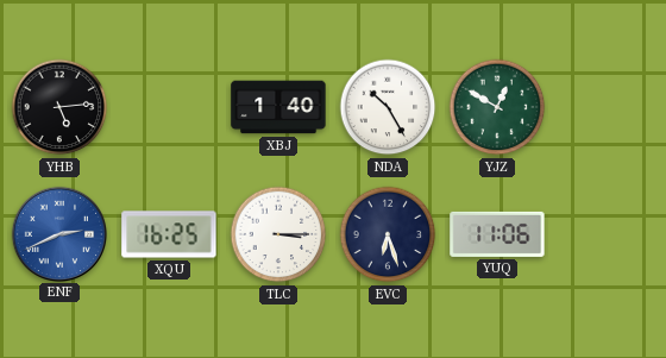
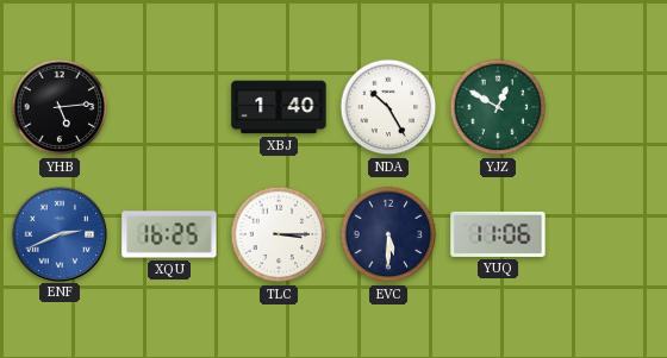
EVC: 6:27 -> 5:30
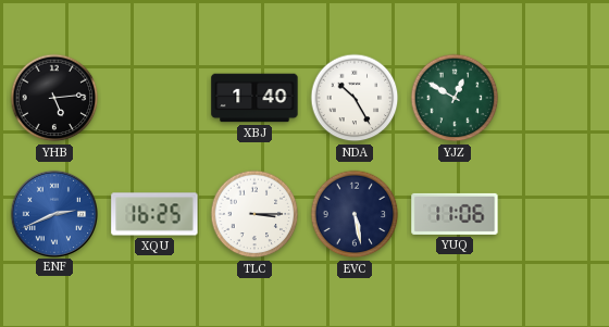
EVC: 5:30 -> 5:28
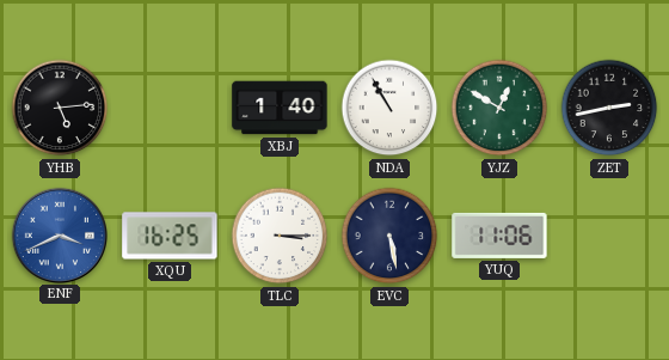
NDA: 10:25 -> 10:55
ZET: none -> 2:43
ENF: 2:41 -> 3:41
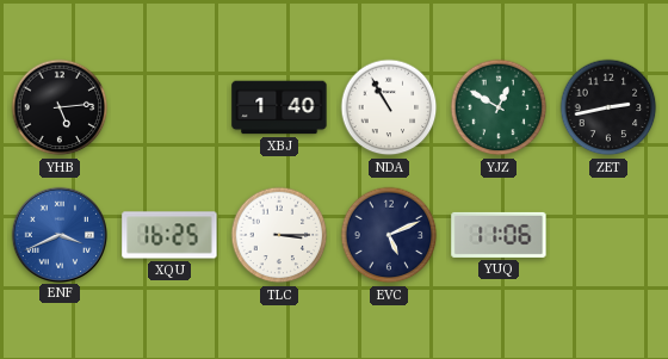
EVC: 5:28 -> 5:11
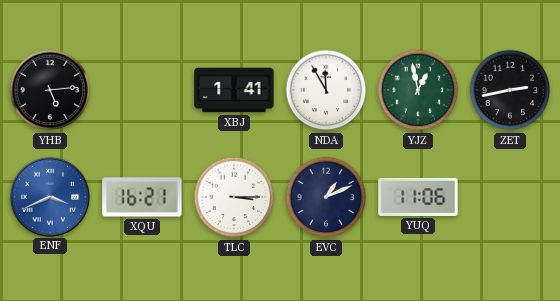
XBJ: 1:40 -> 1:41
NDA: 10:55 -> 11:55
YJZ: 12:50 -> 12:58
XQU: 16:25 -> 16:21
EVC: 5:11 -> 1:11
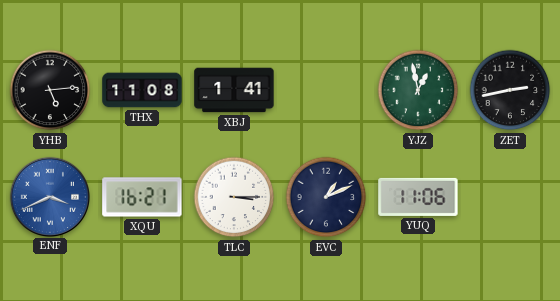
THX: none -> 11:08
NDA: 11:55 -> none
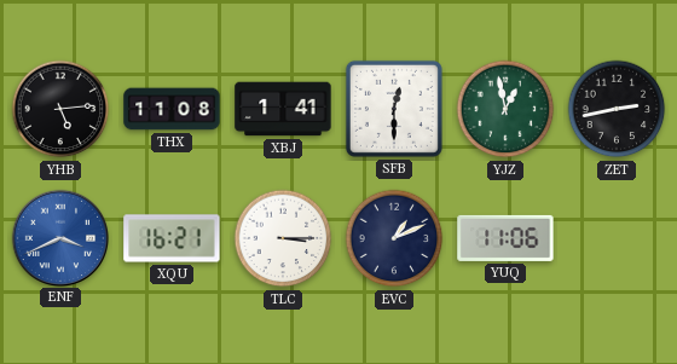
SFB: none -> 12:30
